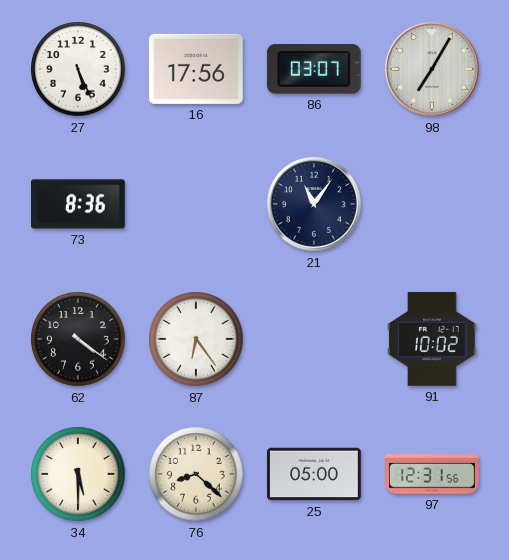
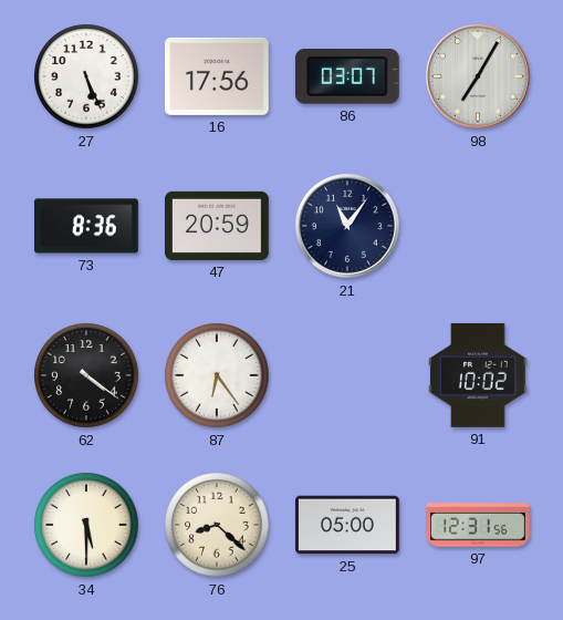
47: none -> 20:59
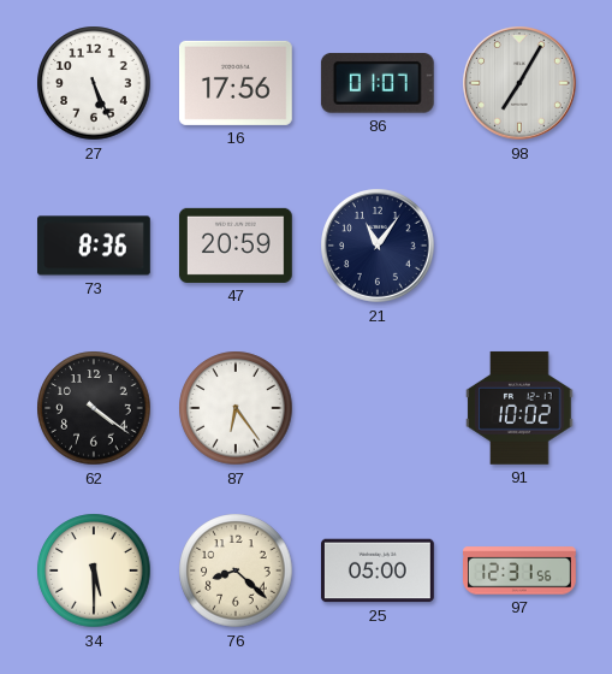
86: 03:07 -> 01:07
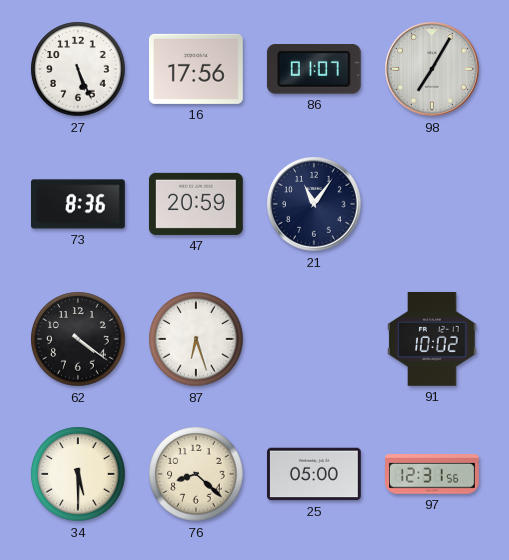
87: 6:24 -> 6:27
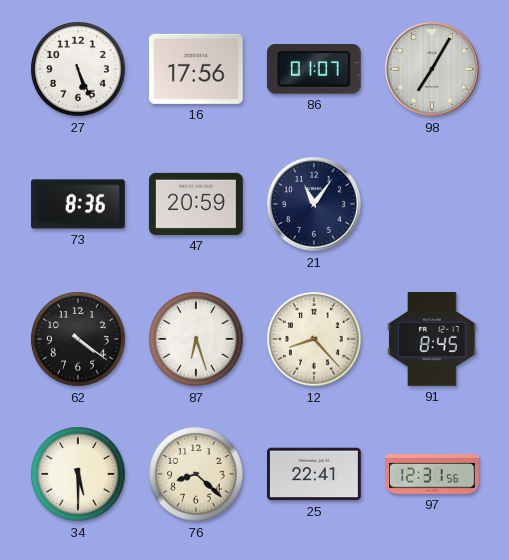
12: none -> 8:23
91: 10:02 -> 8:45
25: 05:00 -> 22:41
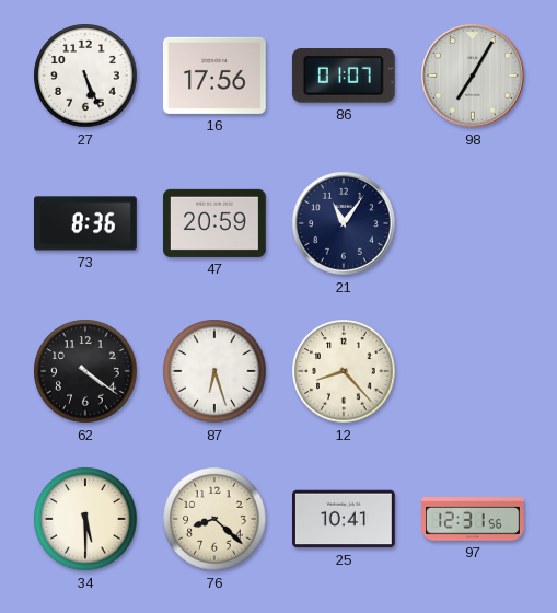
91: 8:45 -> none
25: 22:41 -> 10:41
